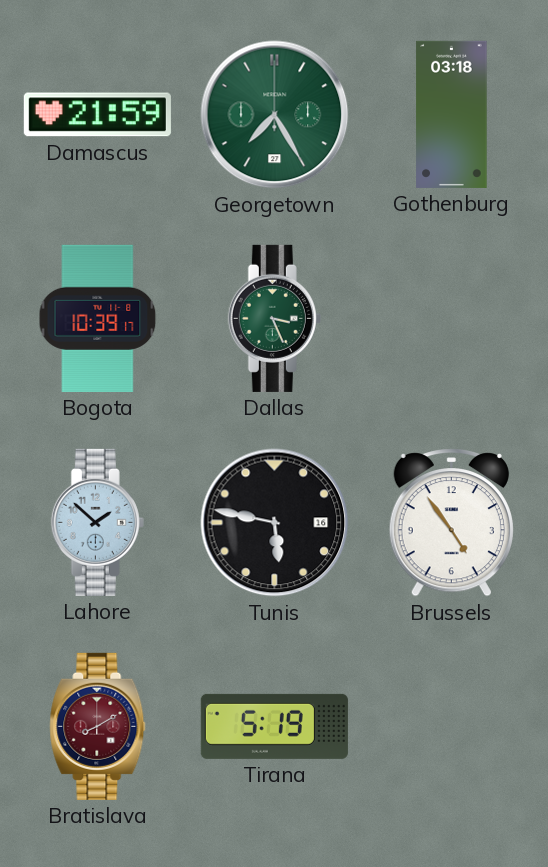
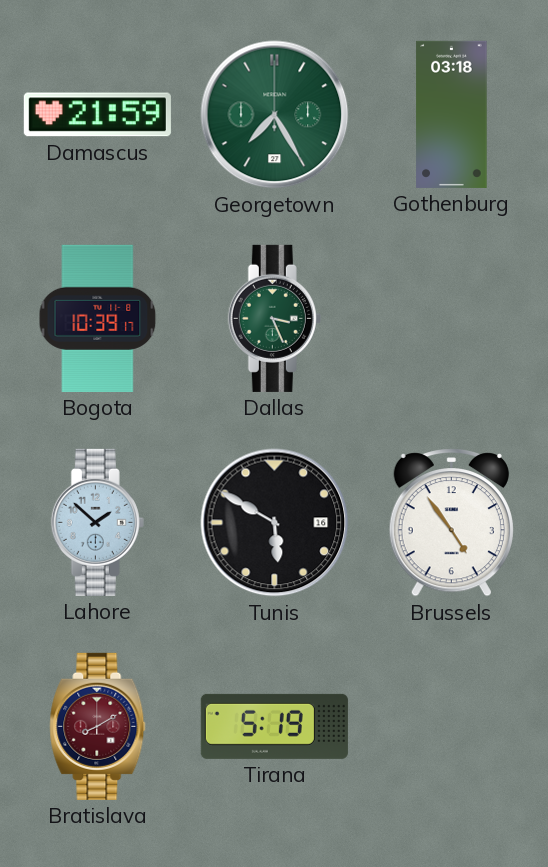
Tunis: 5:47 -> 5:50
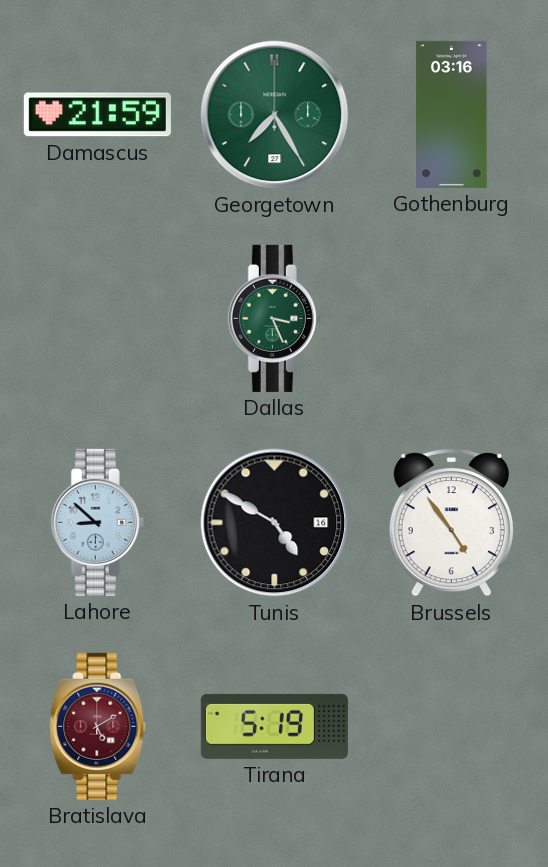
Gothenburg: 03:18 -> 03:16
Bogota: 10:39 -> none
Lahore: 1:52 -> 8:52
Tunis: 5:50 -> 4:50
Bratislava: 8:10 -> 5:10
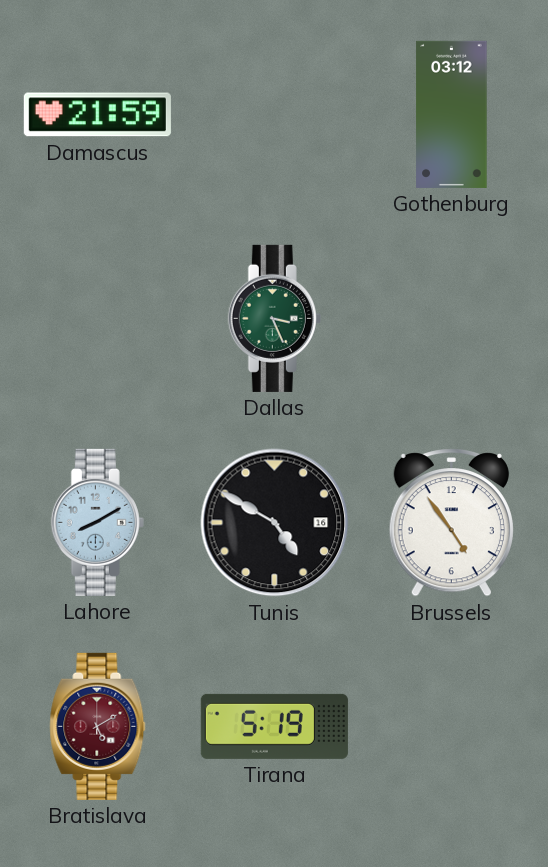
Georgetown: 7:25 -> none
Gothenburg: 03:16 -> 03:12
Lahore: 8:52 -> 8:10
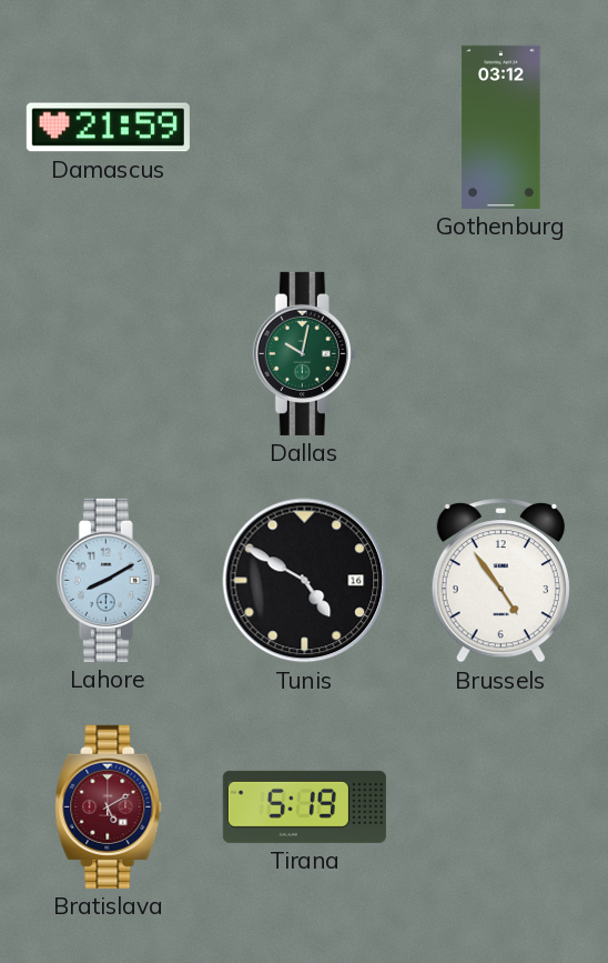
Dallas: 3:26 -> 10:02
